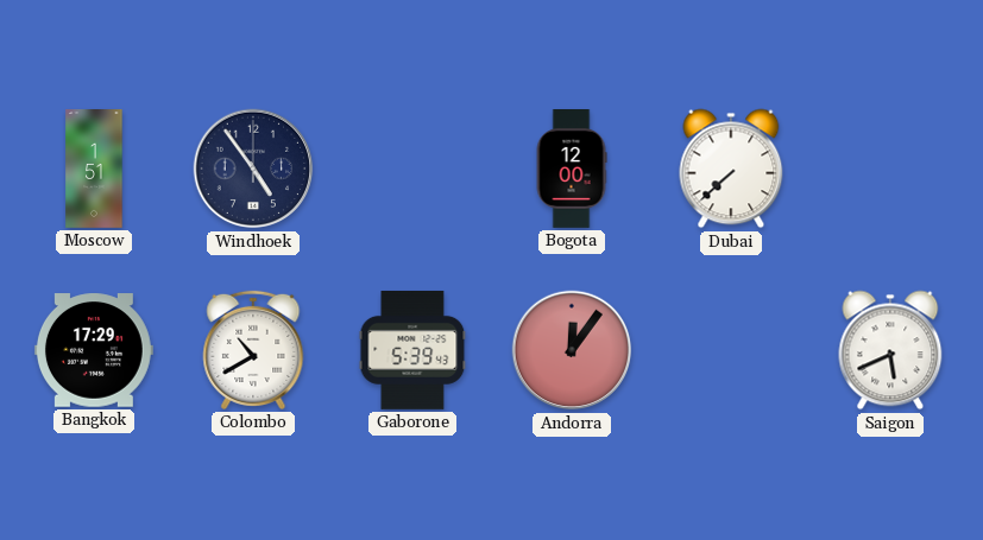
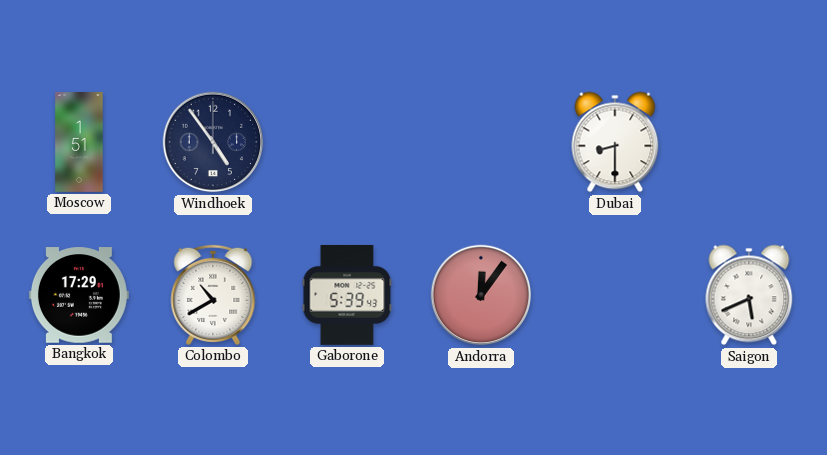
Bogota: 12:00 -> none
Dubai: 7:38 -> 8:30
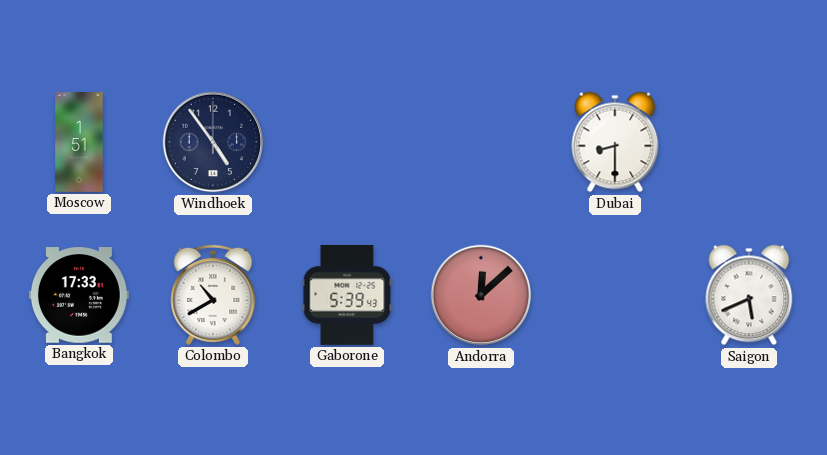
Bangkok: 17:29 -> 17:33
Andorra: 12:06 -> 12:08
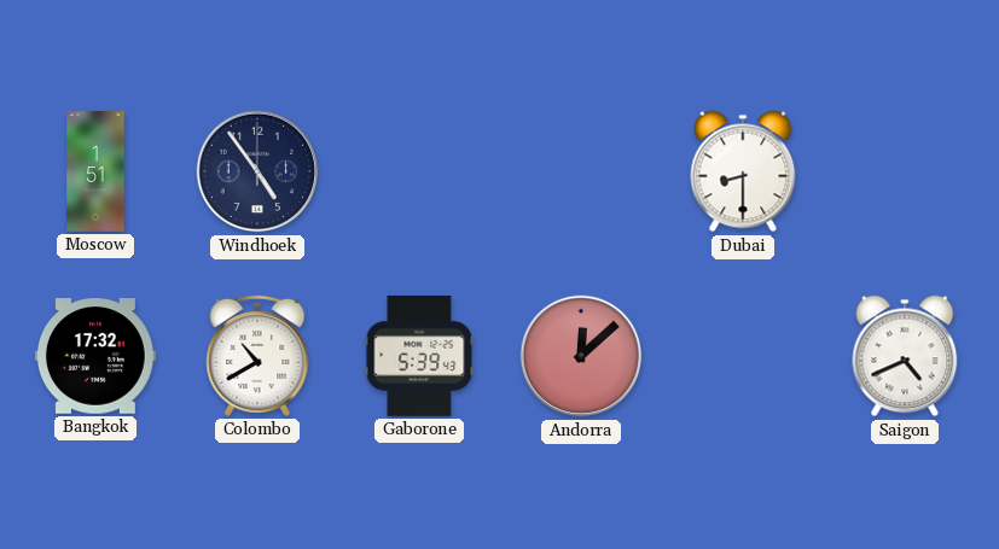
Bangkok: 17:33 -> 17:32
Saigon: 5:41 -> 4:41
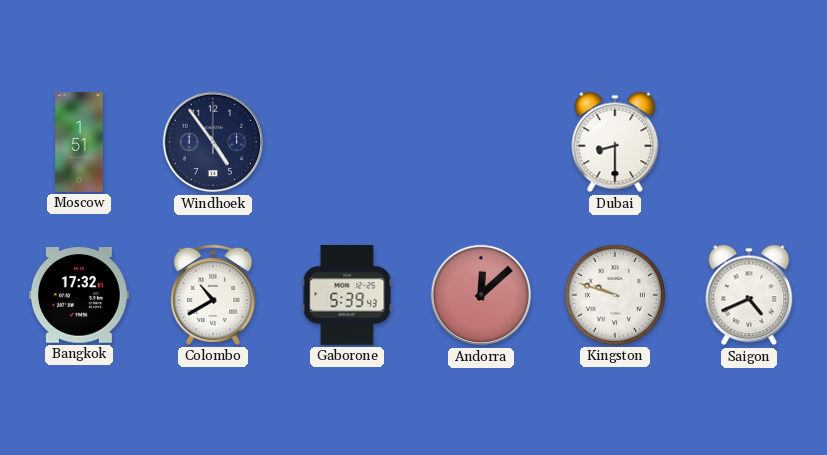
Kingston: none -> 9:48
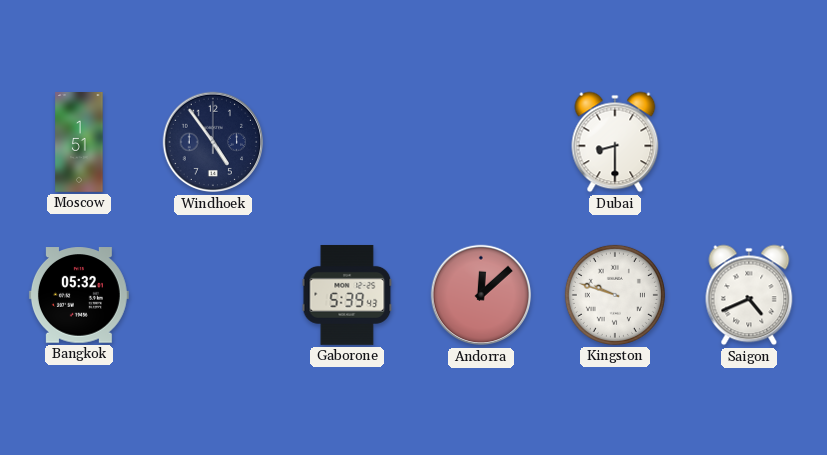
Bangkok: 17:32 -> 05:32
Colombo: 10:40 -> none
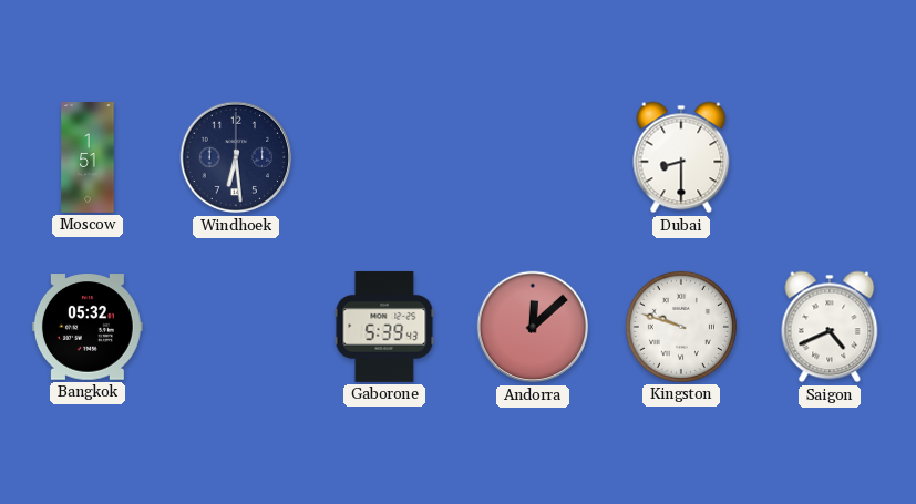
Windhoek: 4:54 -> 6:29
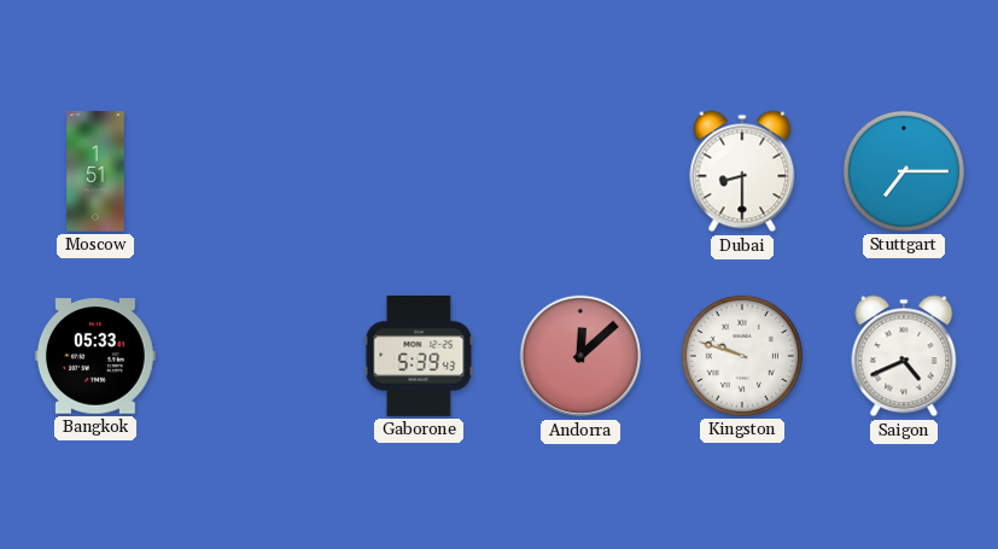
Windhoek: 6:29 -> none
Stuttgart: none -> 7:15
Bangkok: 05:32 -> 05:33
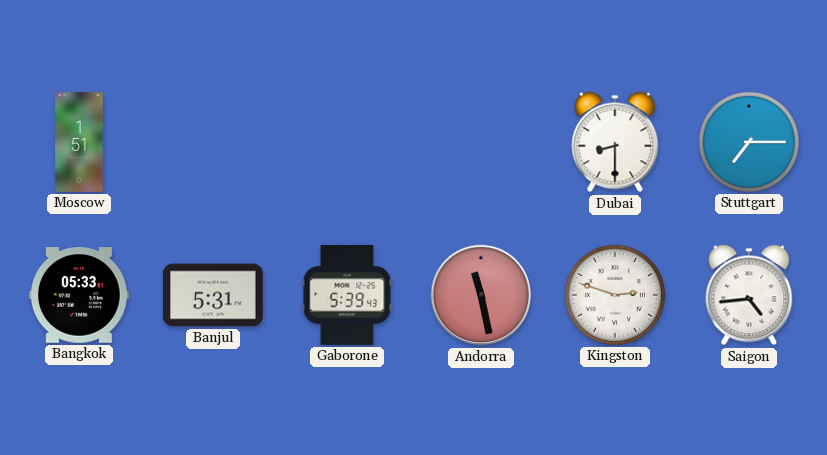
Banjul: none -> 5:31
Andorra: 12:08 -> 11:28
Kingston: 9:48 -> 2:48
Saigon: 4:41 -> 4:44
